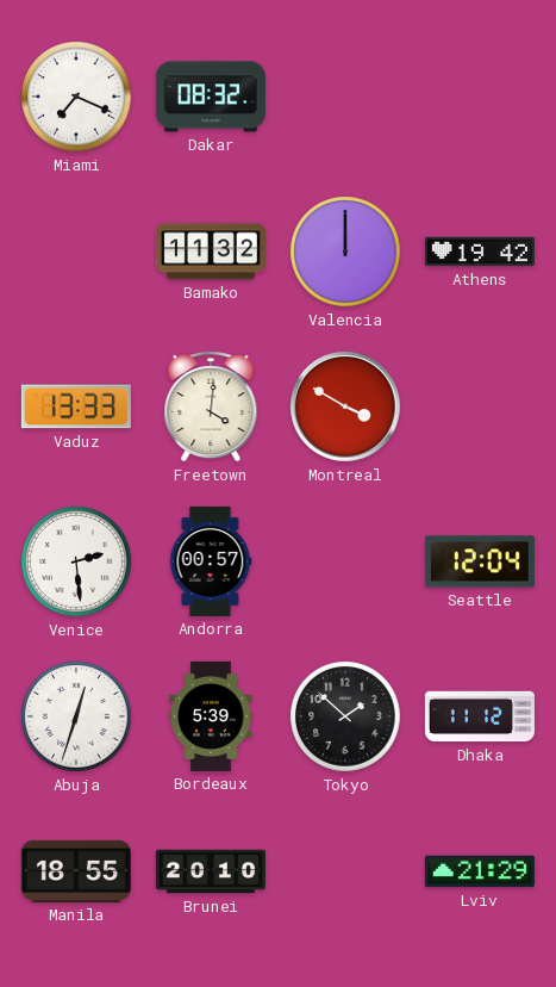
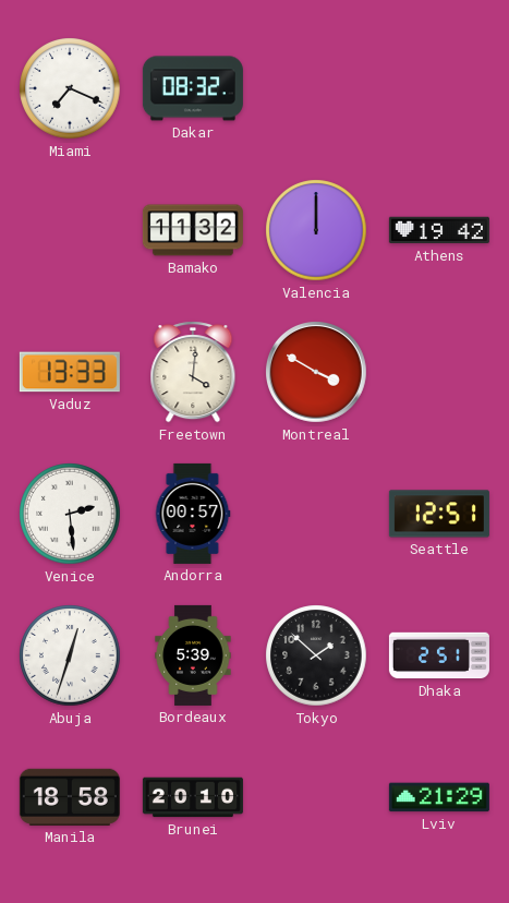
Seattle: 12:04 -> 12:51
Dhaka: 11:12 -> 2:51
Manila: 18:55 -> 18:58
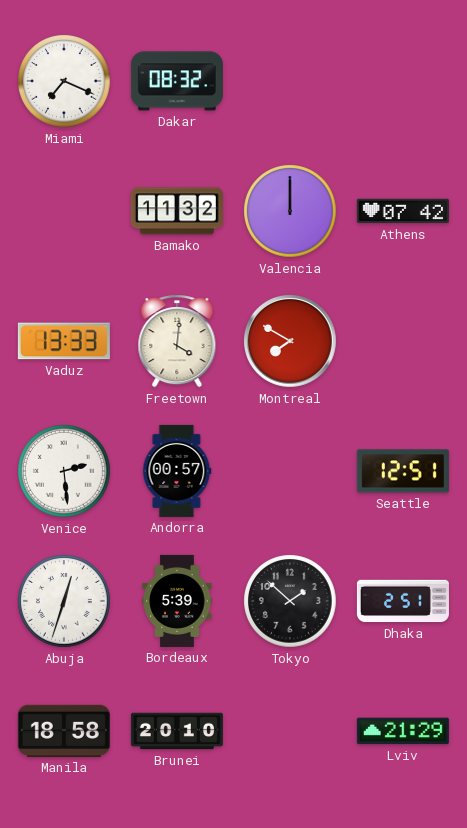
Athens: 19:42 -> 07:42
Montreal: 3:50 -> 7:50
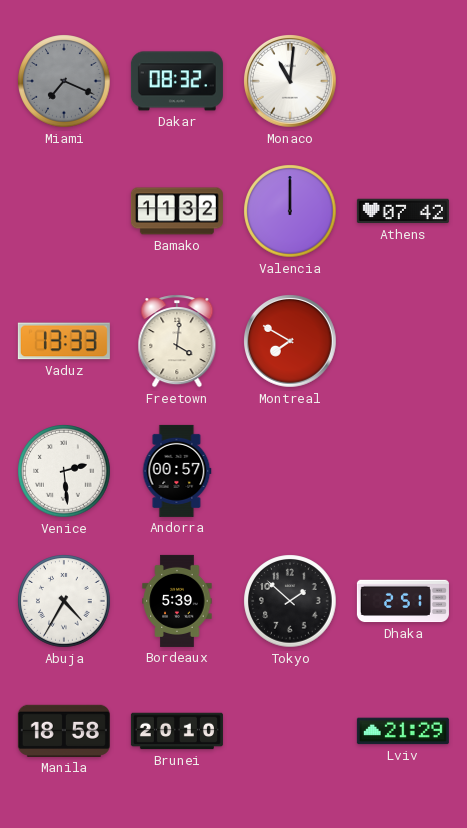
Miami dial: white -> grey
Monaco: none -> 11:01
Seattle: 12:51 -> none
Abuja: 12:33 -> 4:35
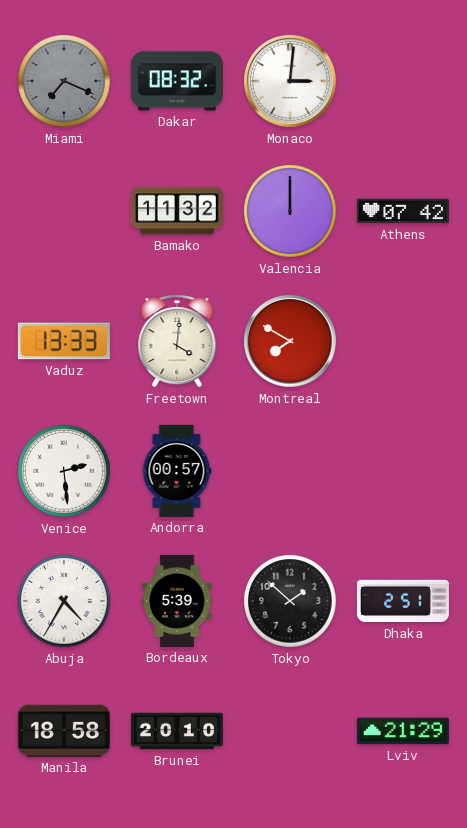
Monaco: 11:01 -> 3:01
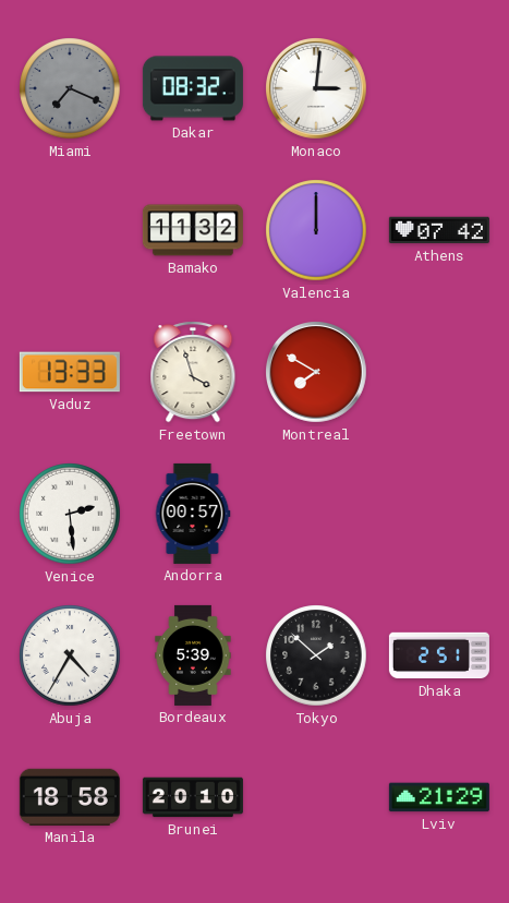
Freetown: 4:01 -> 3:57
